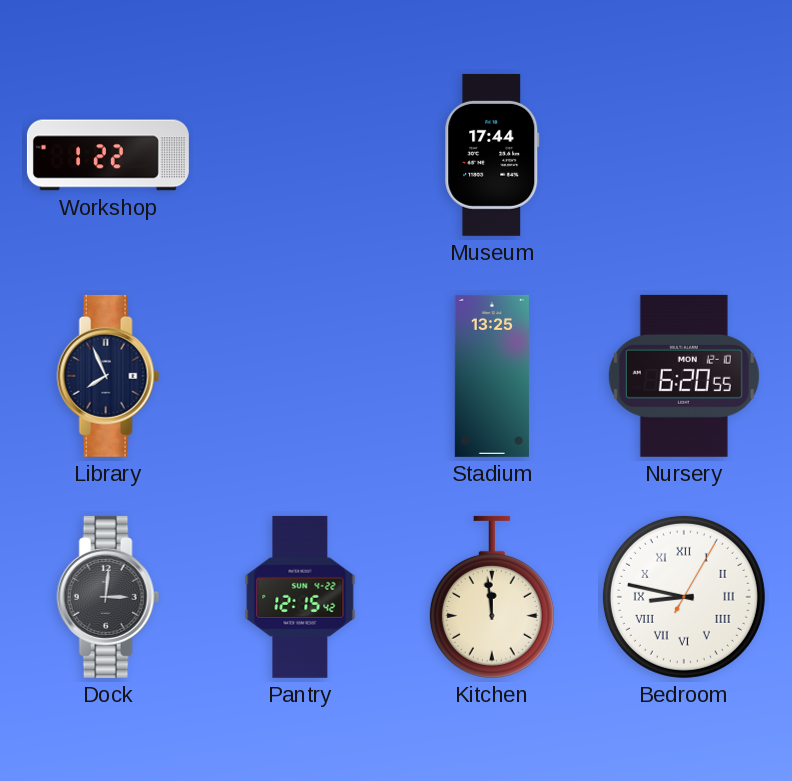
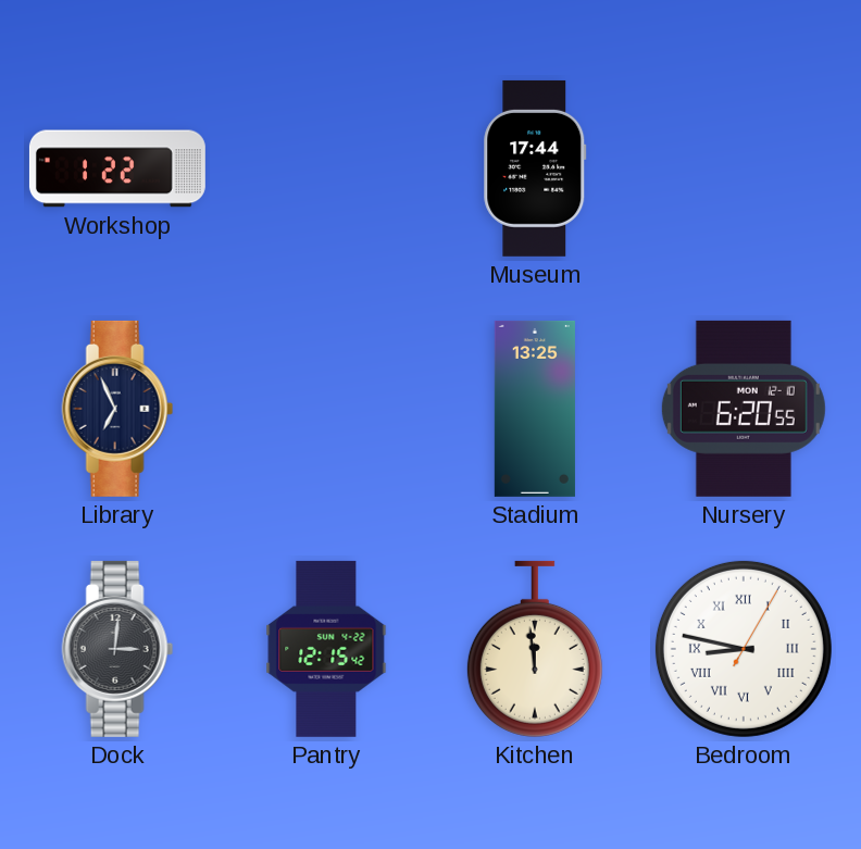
Library: 7:56 -> 6:56
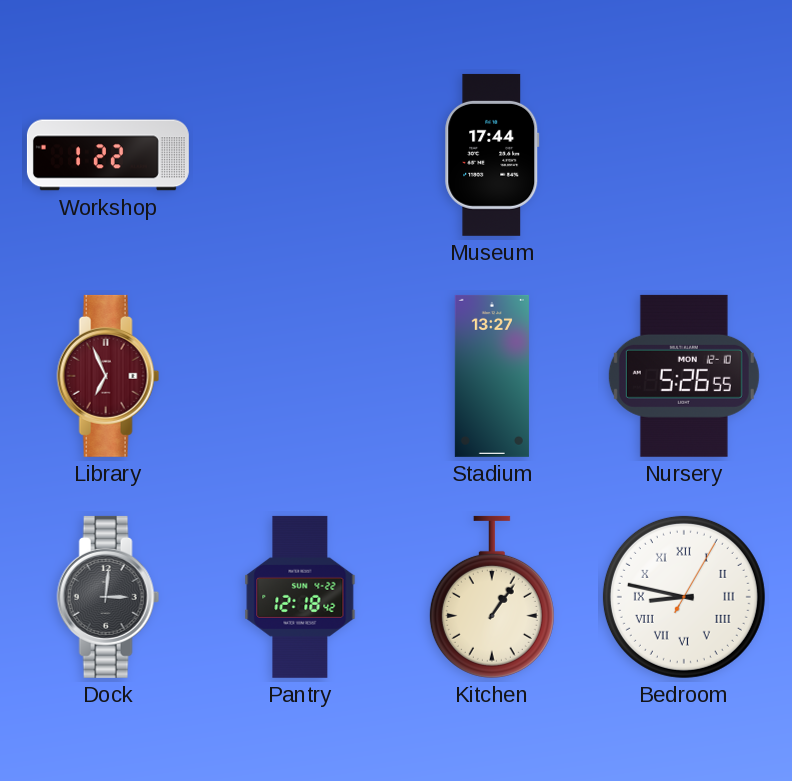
Library dial: navy -> burgundy
Stadium: 13:25 -> 13:27
Nursery: 6:20 -> 5:26
Pantry: 12:15 -> 12:18
Kitchen: 11:59 -> 1:06
